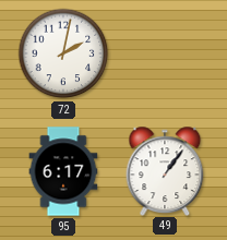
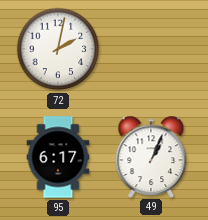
49: 1:06 -> 1:04
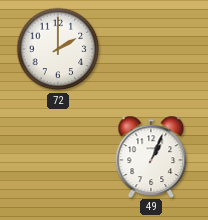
72: 2:02 -> 2:00
95: 6:17 -> none
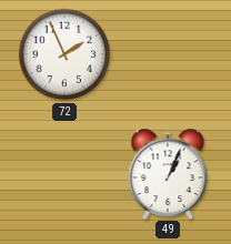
72: 2:00 -> 1:56
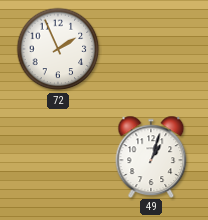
49: 1:04 -> 1:03
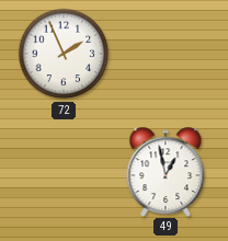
49: 1:03 -> 12:58
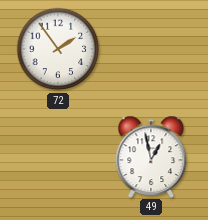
72: 1:56 -> 1:54
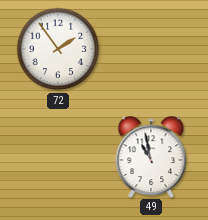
49: 12:58 -> 10:58
